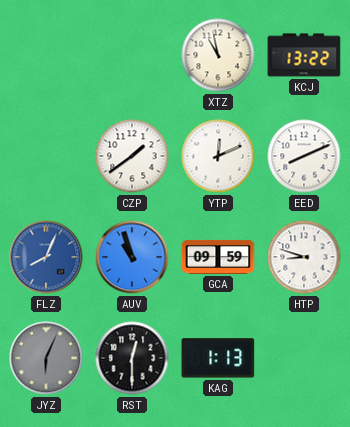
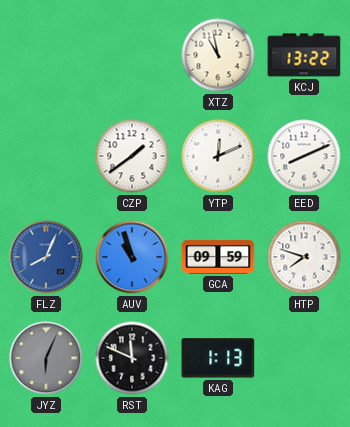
HTP: 8:48 -> 7:48
RST: 12:30 -> 11:49
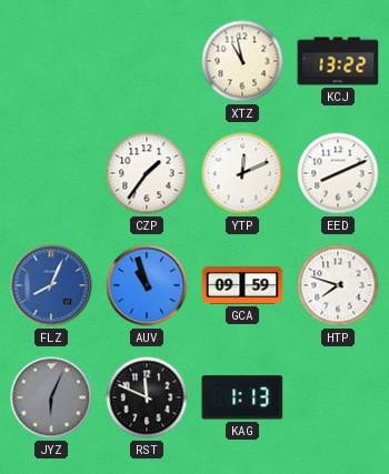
CZP: 1:39 -> 1:36
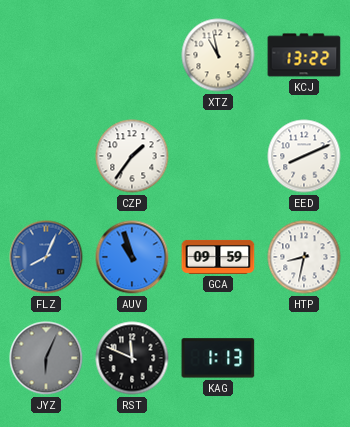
YTP: 12:11 -> none
HTP: 7:48 -> 8:32
